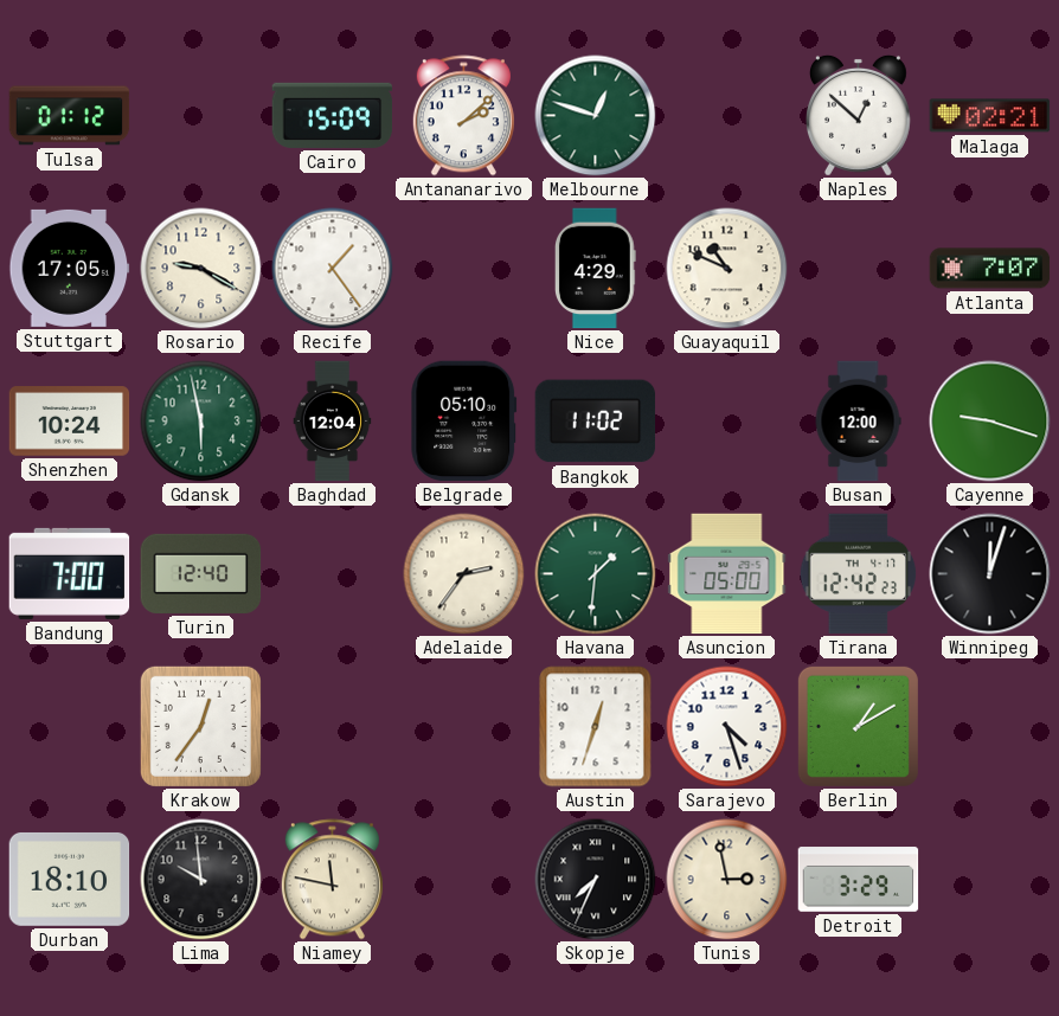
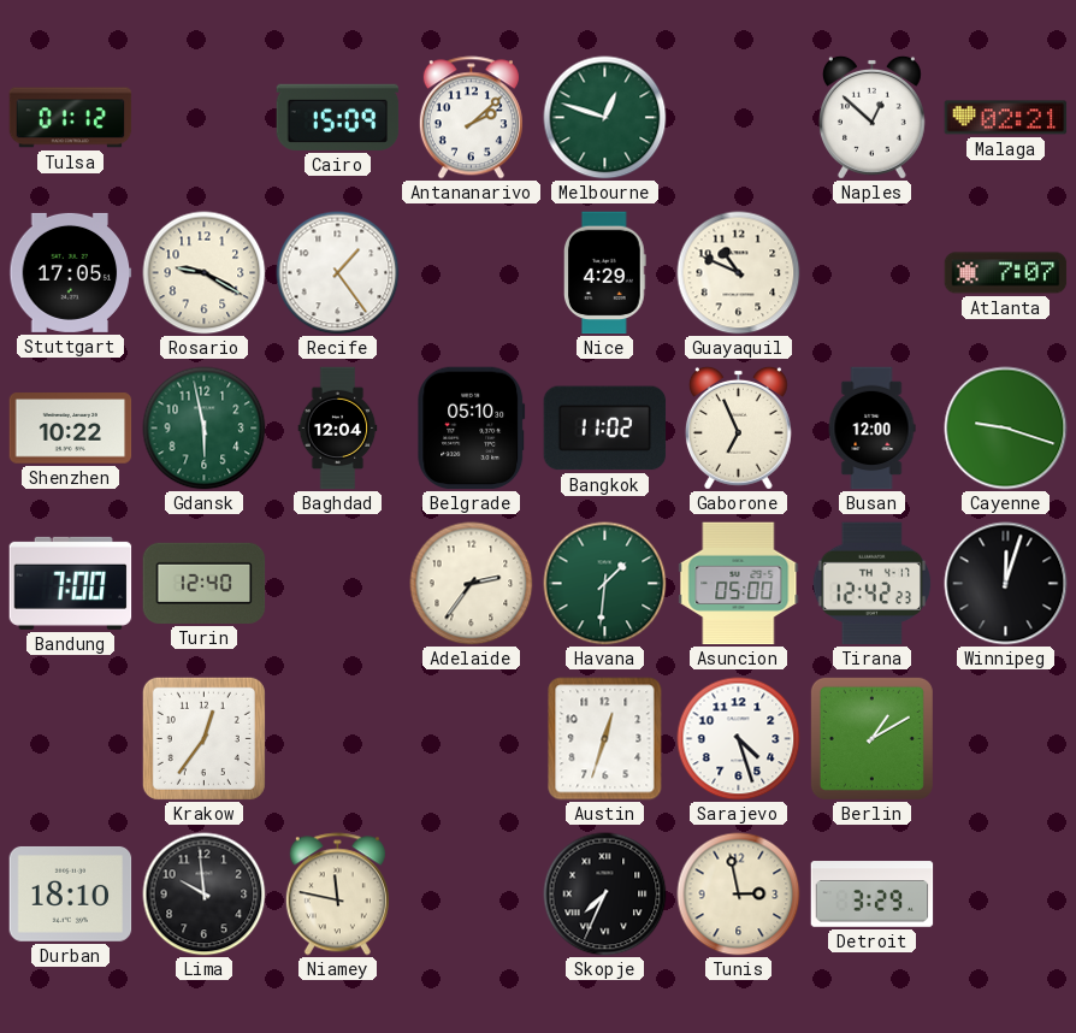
Shenzhen: 10:24 -> 10:22
Gaborone: none -> 6:56
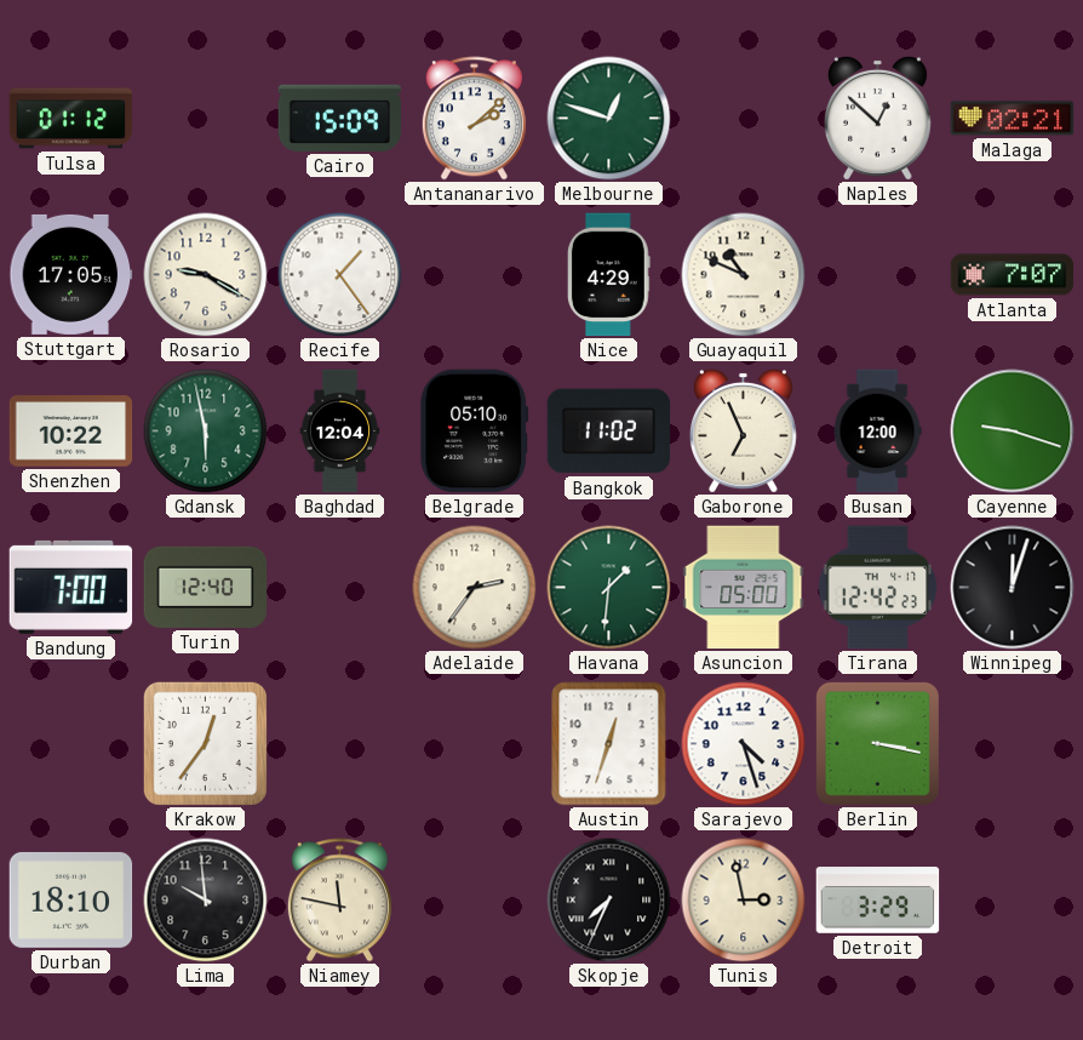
Berlin: 1:10 -> 3:17
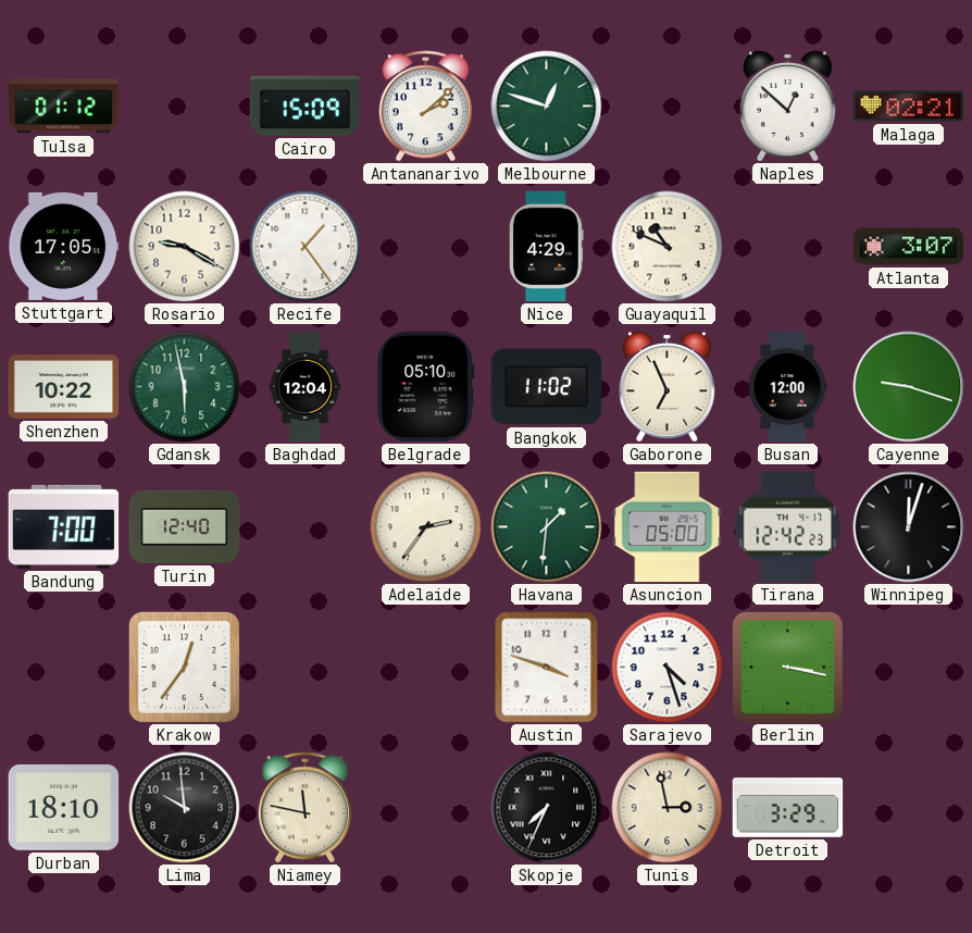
Atlanta: 7:07 -> 3:07
Austin: 12:33 -> 3:48
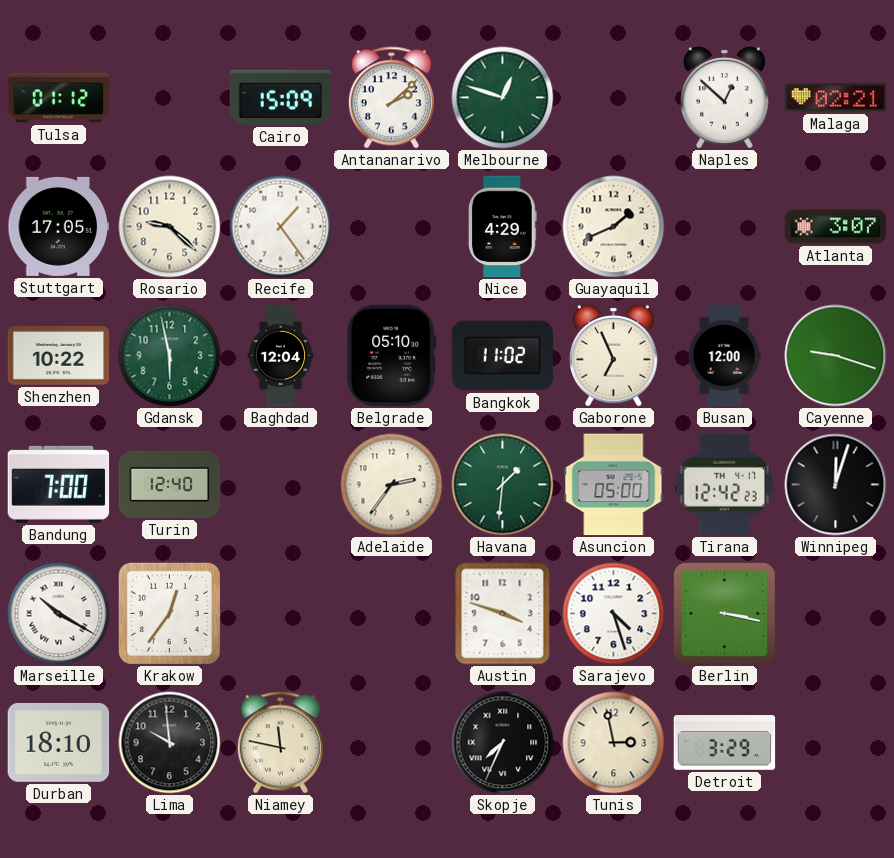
Rosario: 9:20 -> 9:22
Guayaquil: 10:49 -> 1:41
Marseille: none -> 10:20
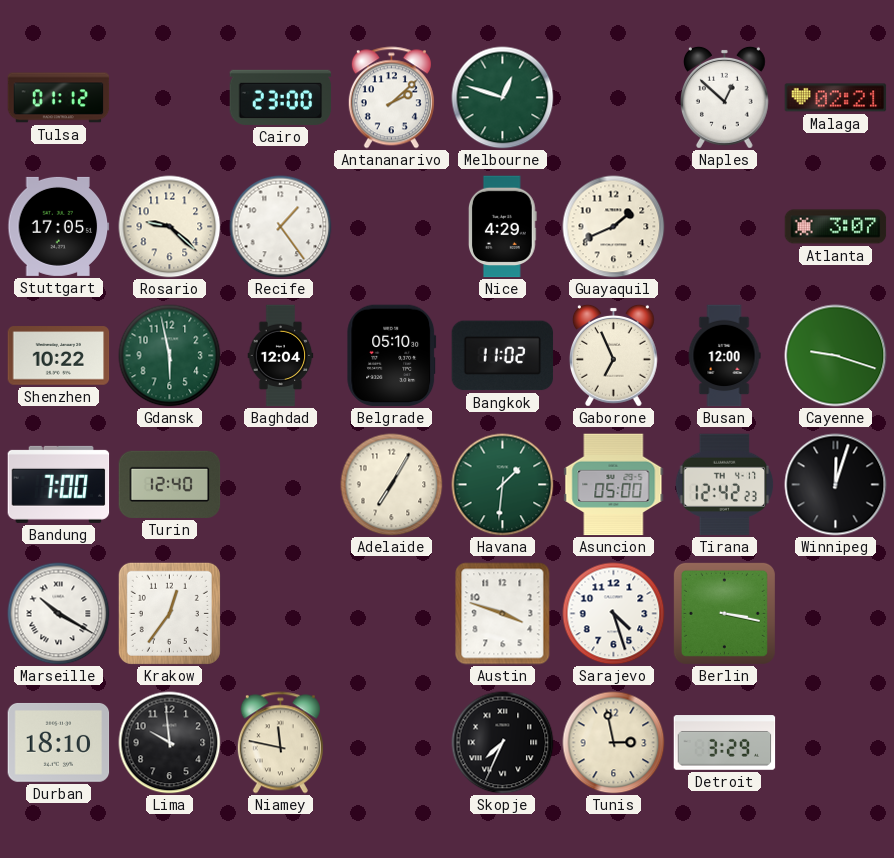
Cairo: 15:09 -> 23:00
Adelaide: 2:36 -> 7:05
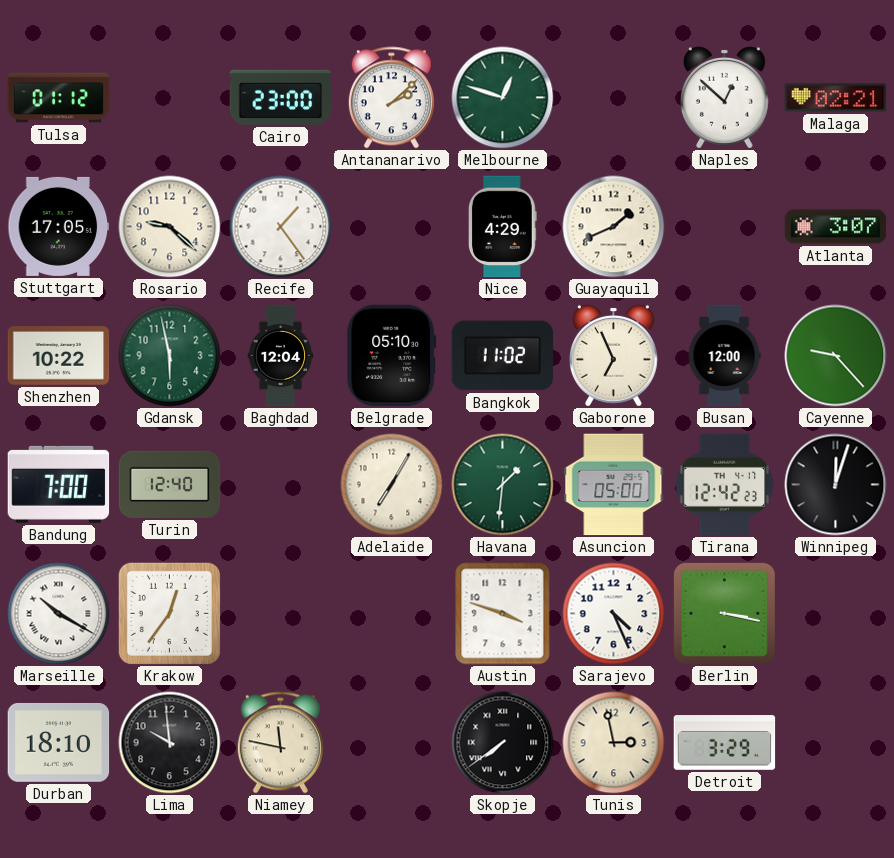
Cayenne: 9:18 -> 9:23
Sarajevo: 4:27 -> 4:26
Skopje: 7:34 -> 7:39
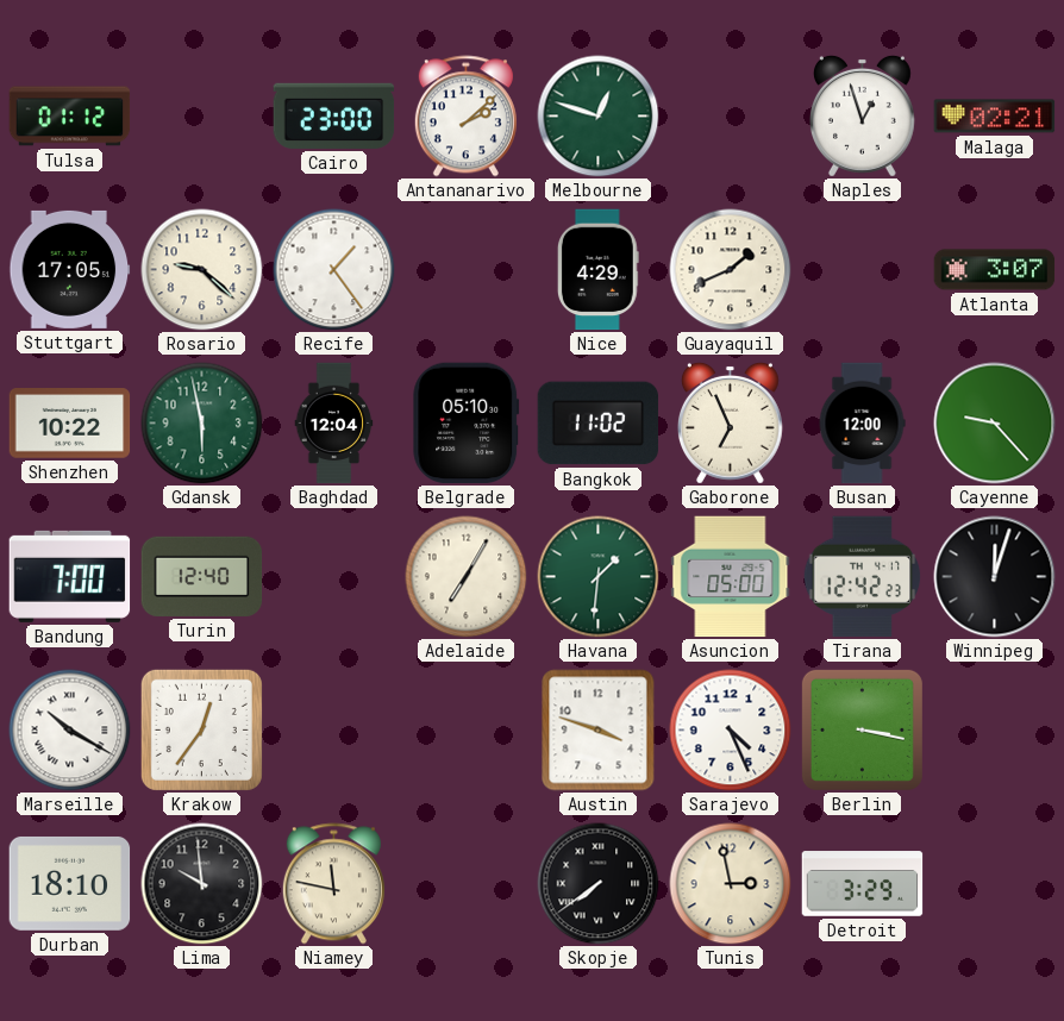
Naples: 12:52 -> 12:57
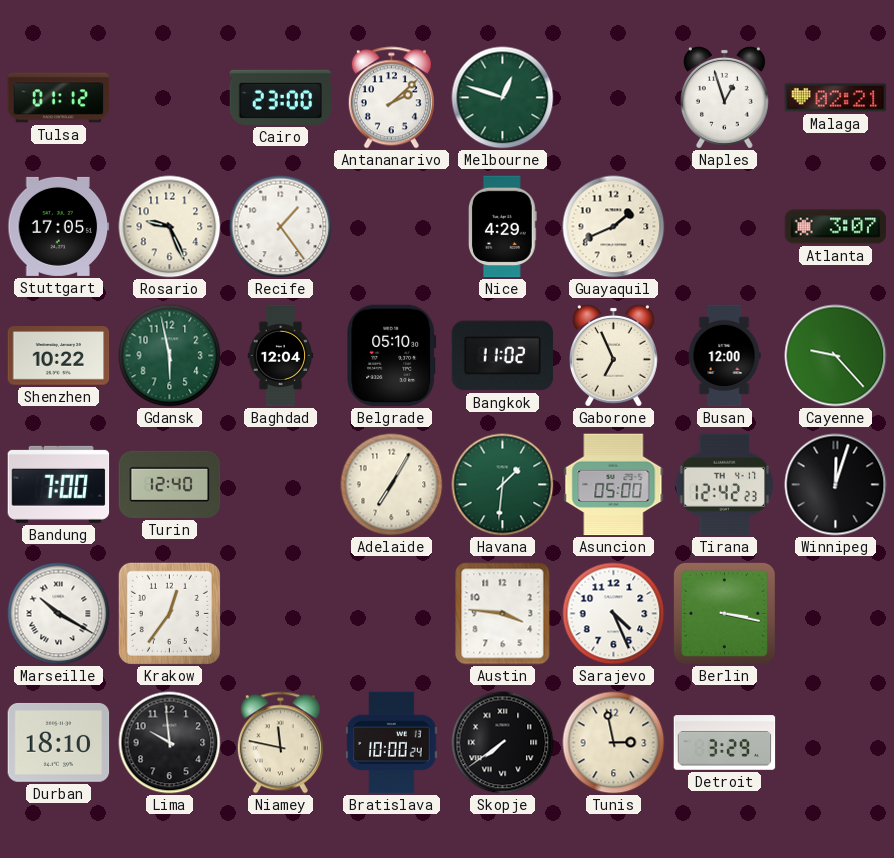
Rosario: 9:22 -> 9:26
Austin: 3:48 -> 3:46
Bratislava: none -> 10:00
